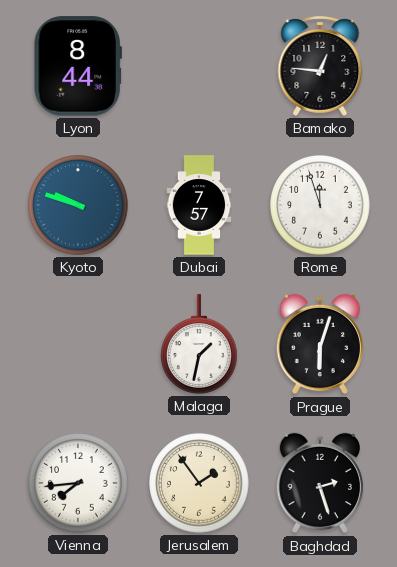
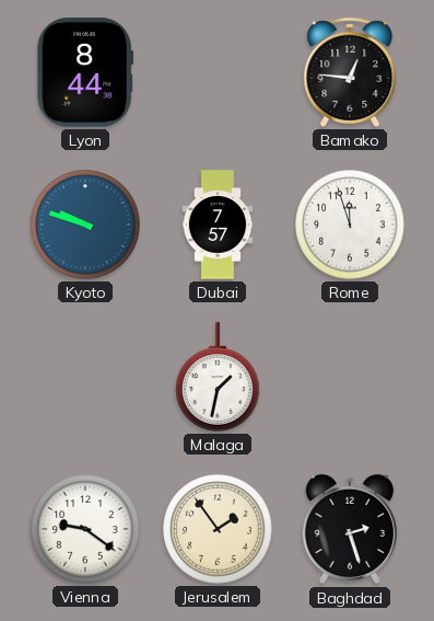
Prague: 6:03 -> none
Vienna: 7:44 -> 9:21
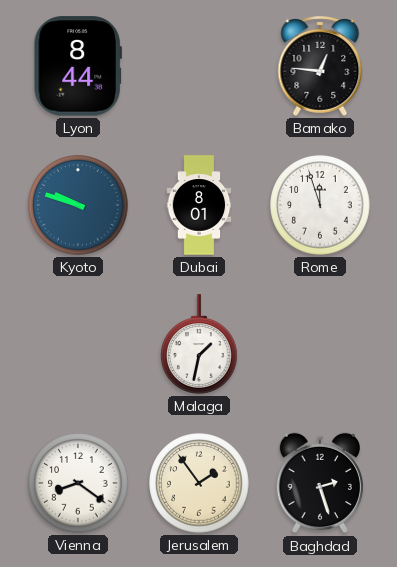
Dubai: 7:57 -> 8:01
Vienna: 9:21 -> 8:21
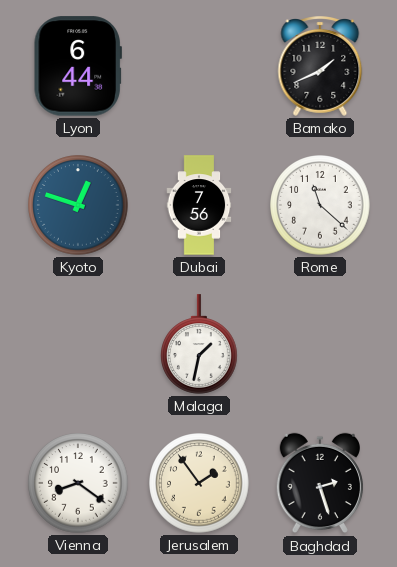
Lyon: 8:44 -> 6:44
Bamako: 12:46 -> 1:41
Kyoto: 9:48 -> 12:48
Dubai: 8:01 -> 7:56
Rome: 11:57 -> 11:22
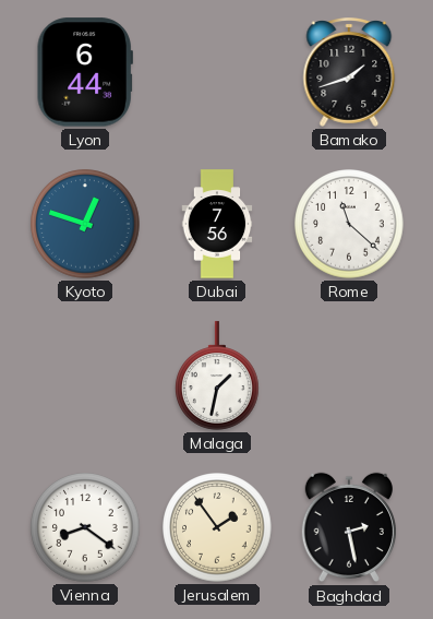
Bamako: 1:41 -> 1:42
Baghdad: 2:27 -> 2:28
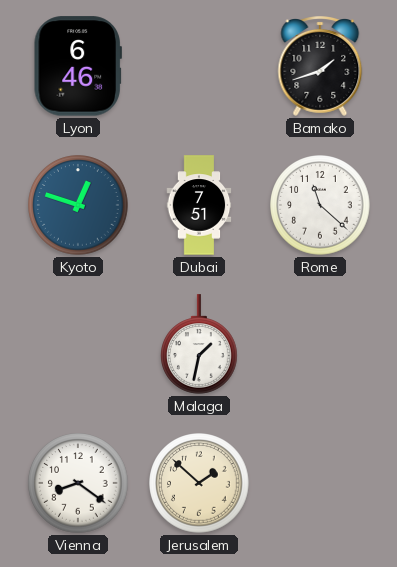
Lyon: 6:44 -> 6:46
Dubai: 7:56 -> 7:51
Jerusalem: 1:54 -> 1:52
Baghdad: 2:28 -> none
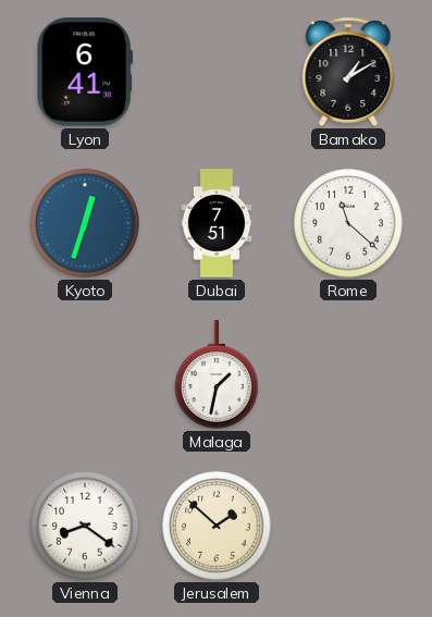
Lyon: 6:46 -> 6:41
Bamako: 1:42 -> 1:10
Kyoto: 12:48 -> 12:33
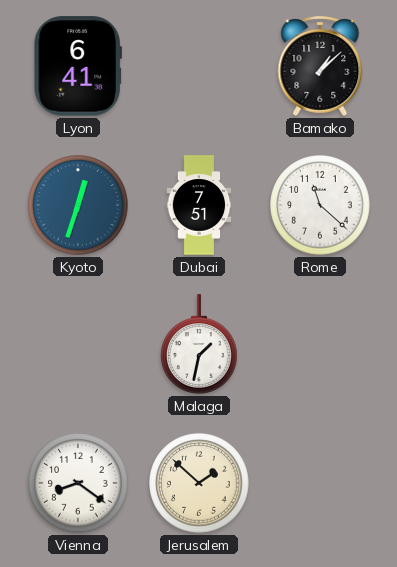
Bamako: 1:10 -> 1:08
